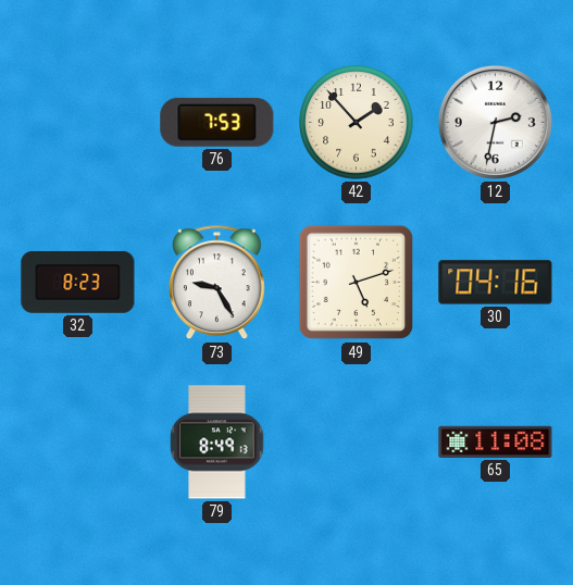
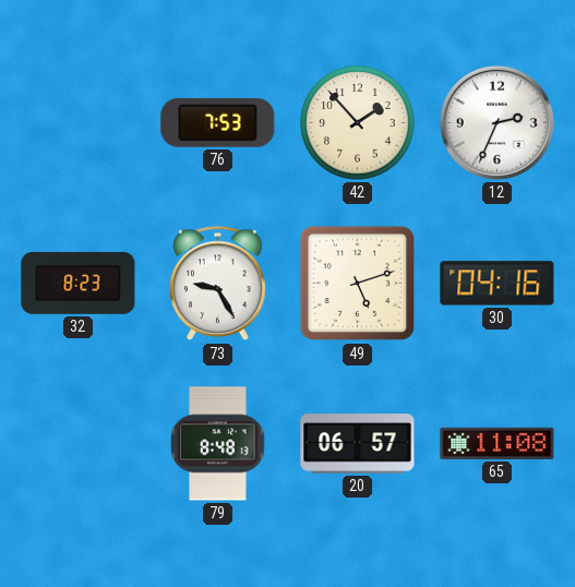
12: 2:32 -> 2:34
79: 8:49 -> 8:48
20: none -> 06:57
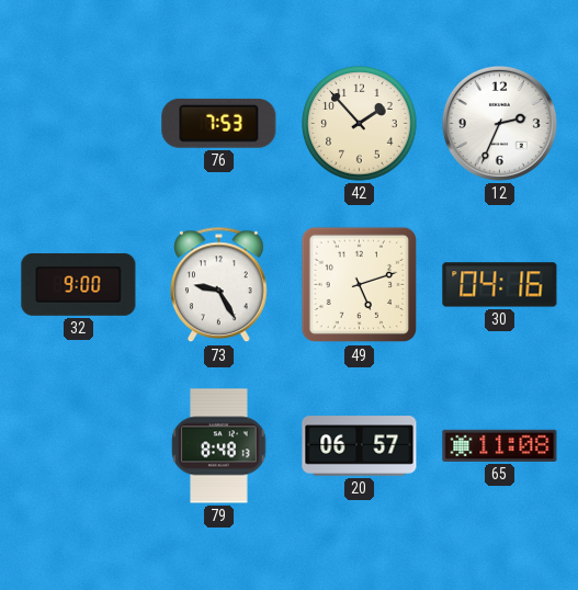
32: 8:23 -> 9:00
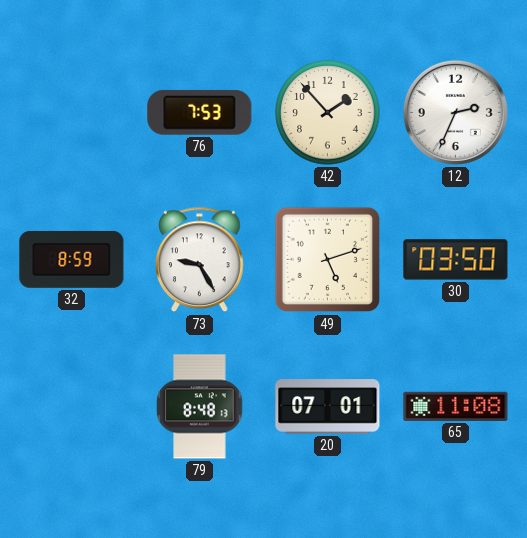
32: 9:00 -> 8:59
30: 04:16 -> 03:50
20: 06:57 -> 07:01
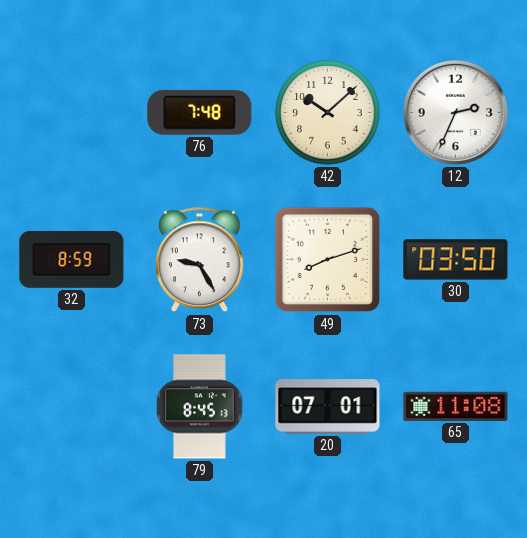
76: 7:53 -> 7:48
42: 1:53 -> 10:08
49: 5:12 -> 8:12
79: 8:48 -> 8:45
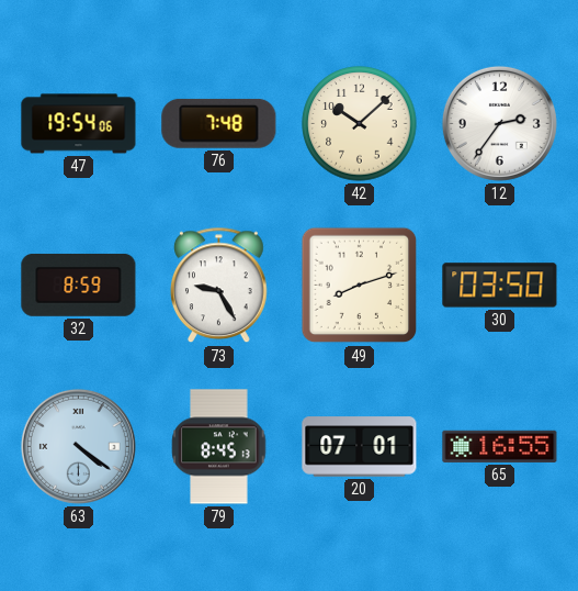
47: none -> 19:54
12: 2:34 -> 2:36
63: none -> 4:21
65: 11:08 -> 16:55
